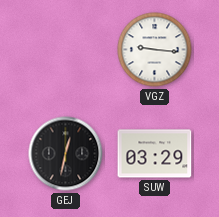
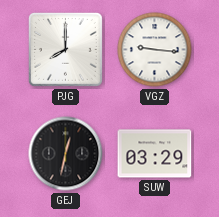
PJG: none -> 8:00
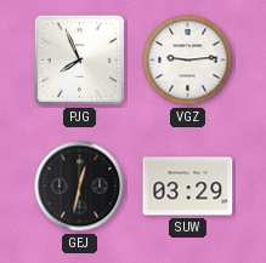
PJG: 8:00 -> 7:56
VGZ: 9:16 -> 9:14
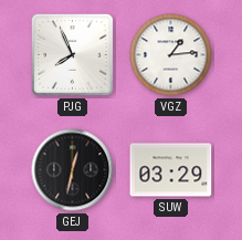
VGZ: 9:14 -> 1:14
